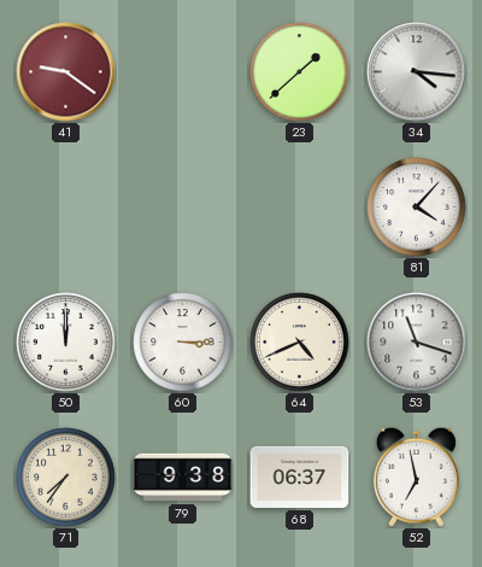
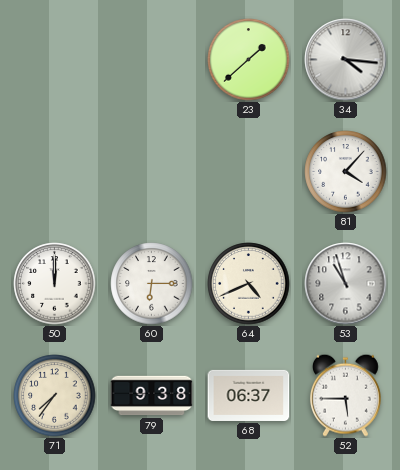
41: 9:21 -> none
60: 3:15 -> 6:15
53: 11:18 -> 10:57
52: 6:58 -> 5:45
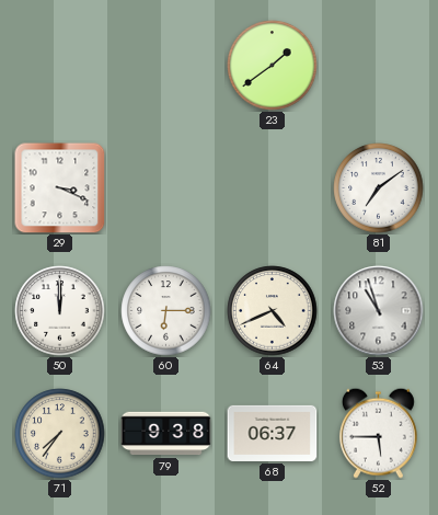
23: 1:38 -> 1:39
34: 4:16 -> none
29: none -> 3:19
81: 4:07 -> 7:09
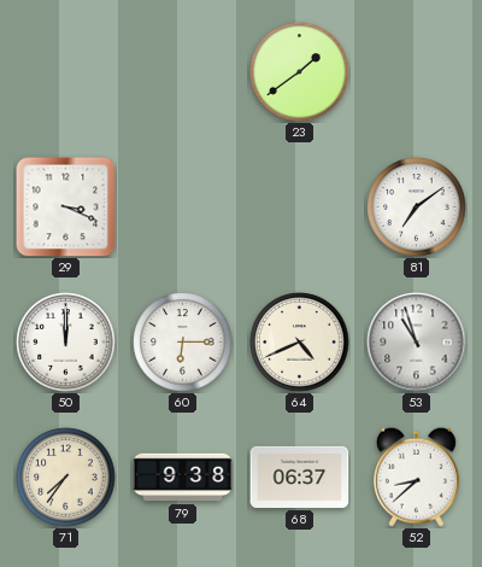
52: 5:45 -> 8:38
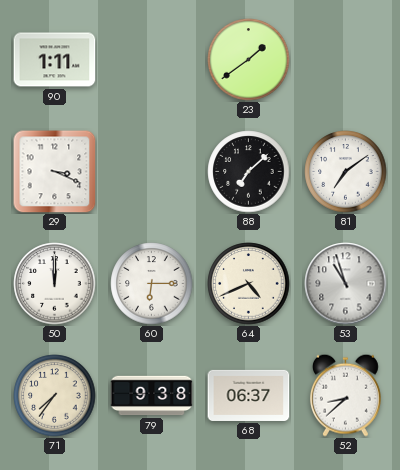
90: none -> 1:11
88: none -> 7:08
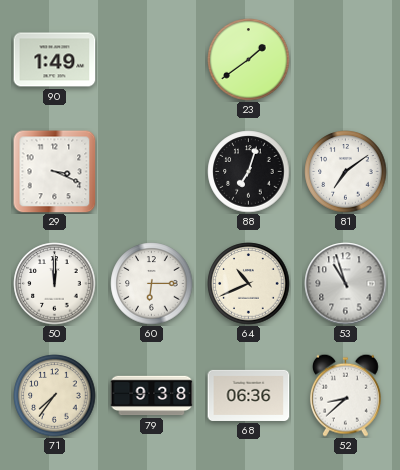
90: 1:11 -> 1:49
88: 7:08 -> 7:03
64: 4:41 -> 10:41
68: 06:37 -> 06:36
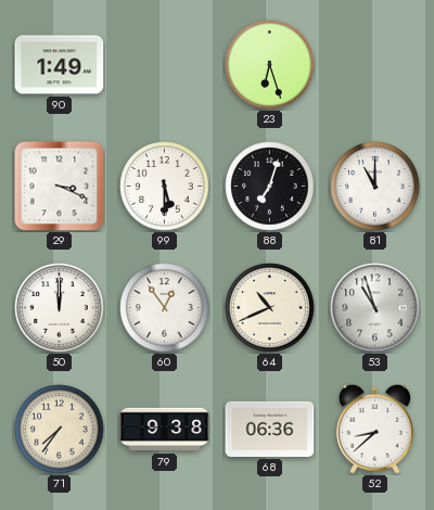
23: 1:39 -> 6:27
99: none -> 5:30
81: 7:09 -> 11:00
60: 6:15 -> 12:54
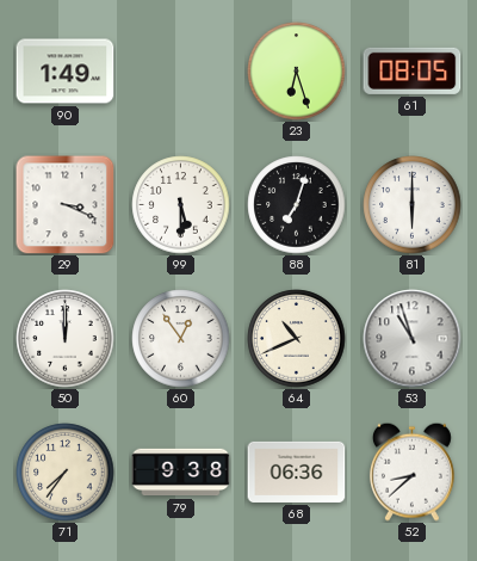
61: none -> 08:05
81: 11:00 -> 6:00
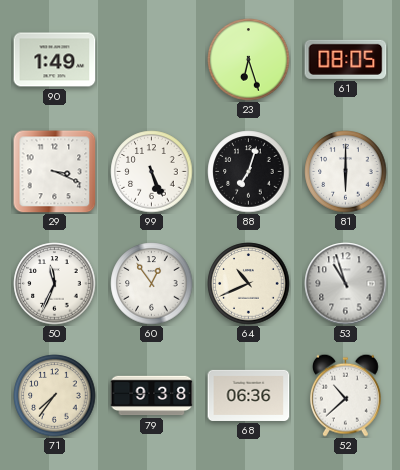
99: 5:30 -> 5:26
50: 12:00 -> 11:34
52: 8:38 -> 10:38
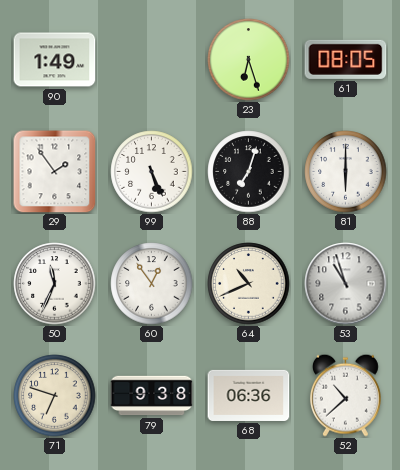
29: 3:19 -> 1:54
71: 7:36 -> 6:48
